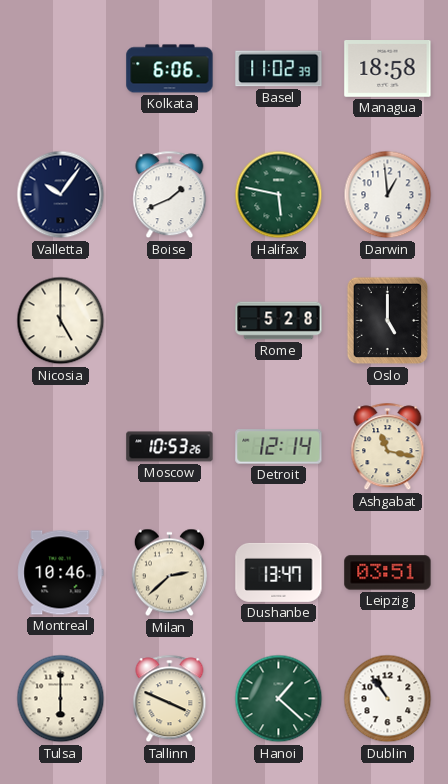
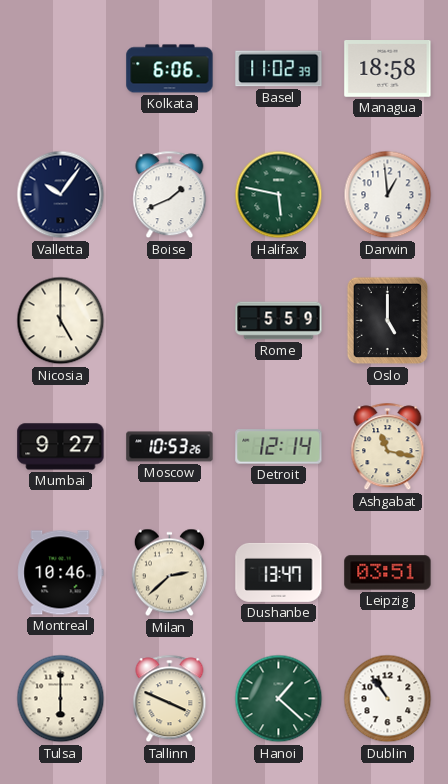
Rome: 5:28 -> 5:59
Mumbai: none -> 9:27
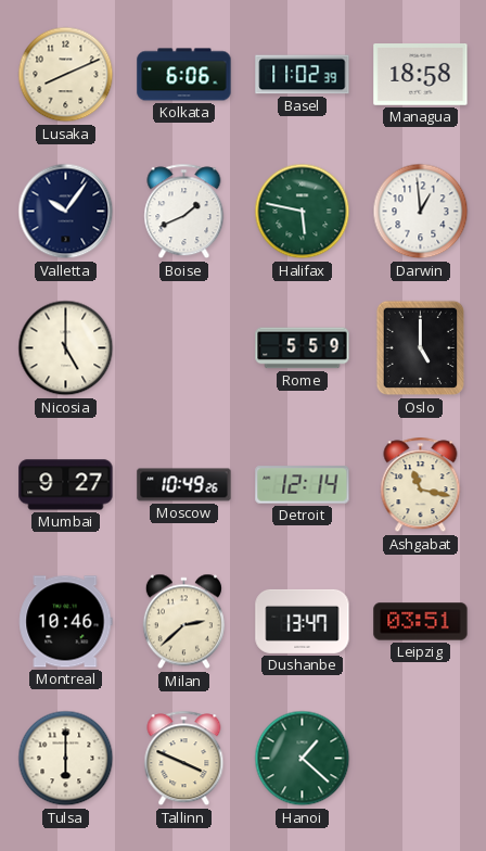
Lusaka: none -> 8:11
Moscow: 10:53 -> 10:49
Dublin: 10:54 -> none
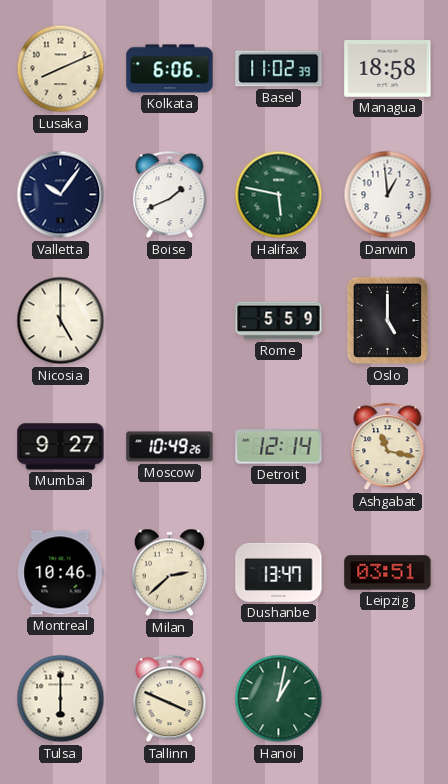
Hanoi: 1:22 -> 1:02
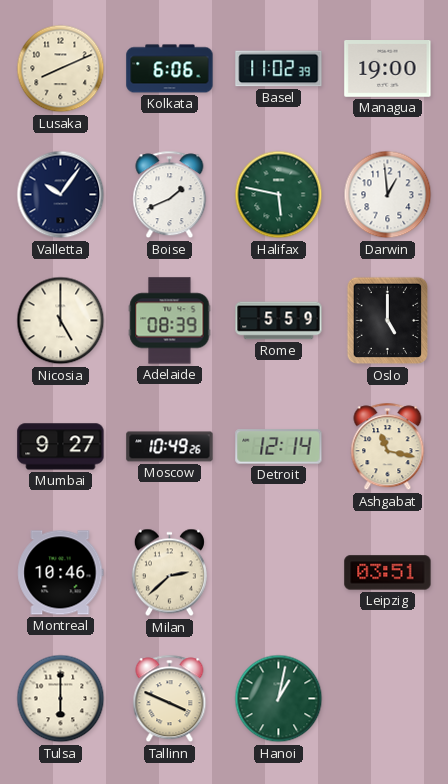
Managua: 18:58 -> 19:00
Adelaide: none -> 08:39
Dushanbe: 13:47 -> none
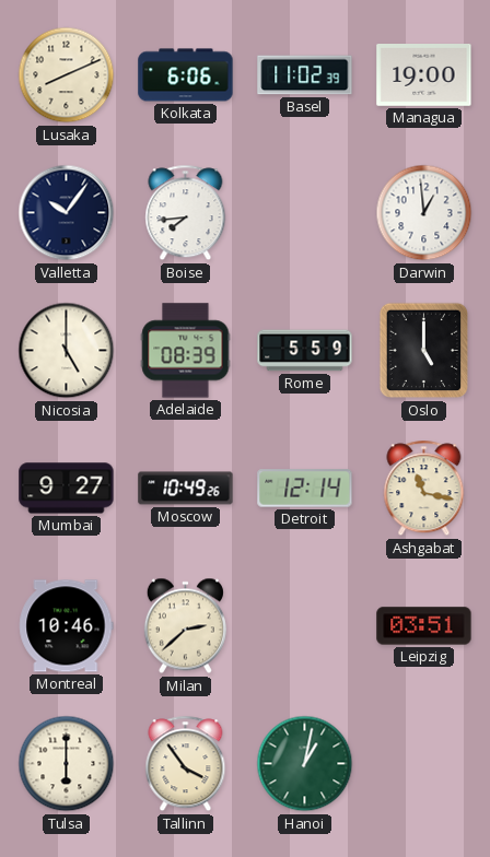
Boise: 1:41 -> 7:44
Halifax: 5:47 -> none
Tallinn: 3:49 -> 3:54
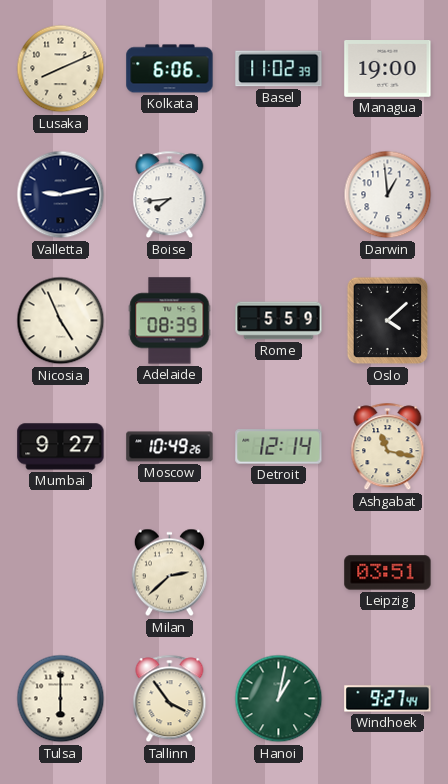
Valletta: 10:06 -> 9:13
Nicosia: 5:00 -> 4:56
Oslo: 5:00 -> 4:08
Montreal: 10:46 -> none
Windhoek: none -> 9:27
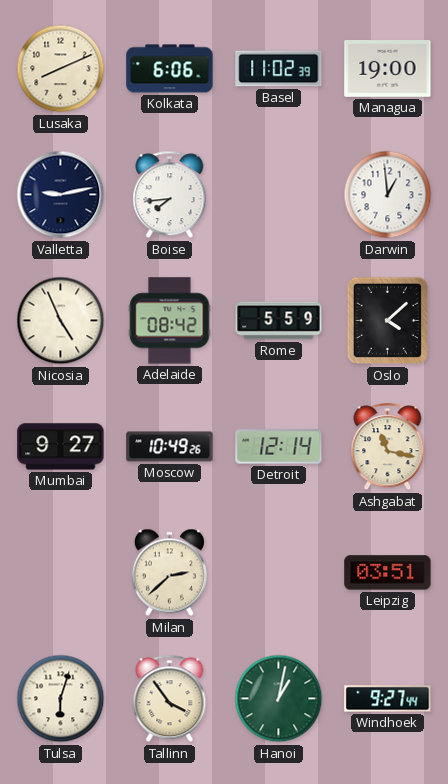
Adelaide: 08:39 -> 08:42
Tulsa: 6:00 -> 6:03
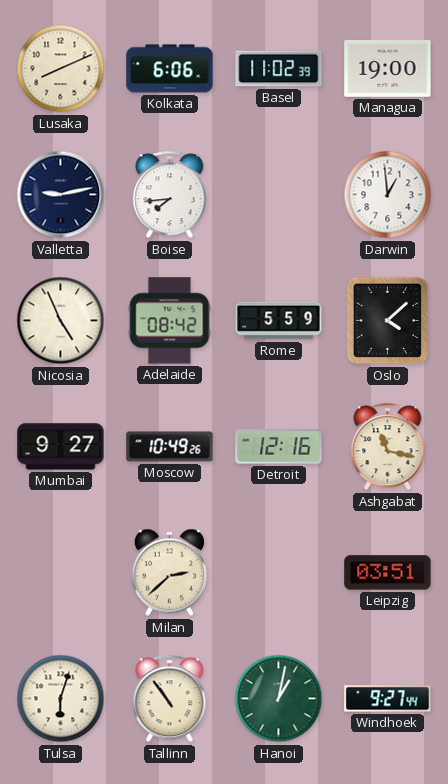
Detroit: 12:14 -> 12:16
Tallinn: 3:54 -> 10:54
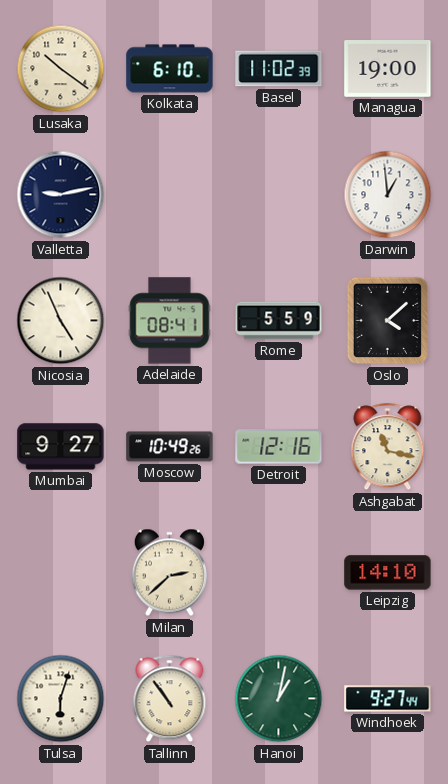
Lusaka: 8:11 -> 10:21
Kolkata: 6:06 -> 6:10
Boise: 7:44 -> none
Adelaide: 08:42 -> 08:41
Leipzig: 03:51 -> 14:10
